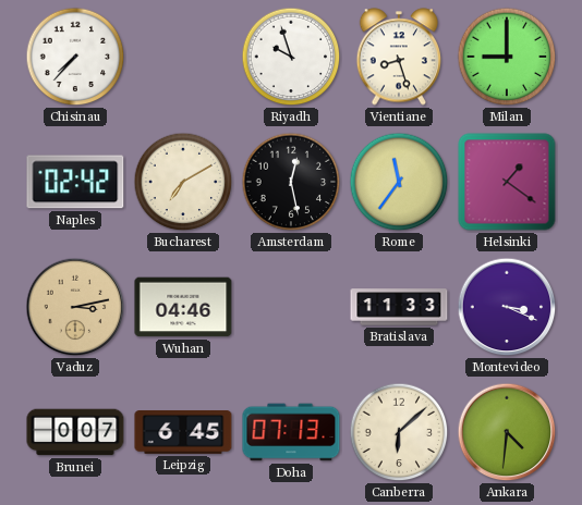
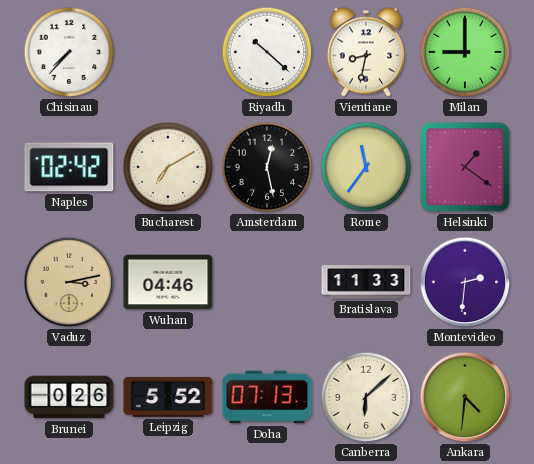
Riyadh: 9:57 -> 10:22
Vientiane: 8:27 -> 8:32
Montevideo: 3:19 -> 2:31
Brunei: 0:07 -> 0:26
Leipzig: 6:45 -> 5:52
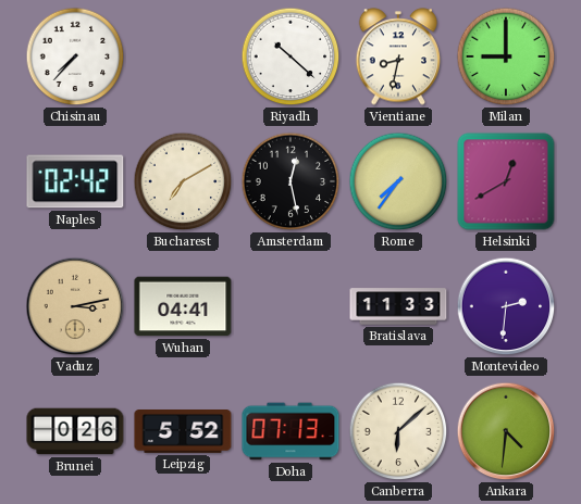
Rome: 11:36 -> 7:36
Helsinki: 1:21 -> 12:40
Wuhan: 04:46 -> 04:41
